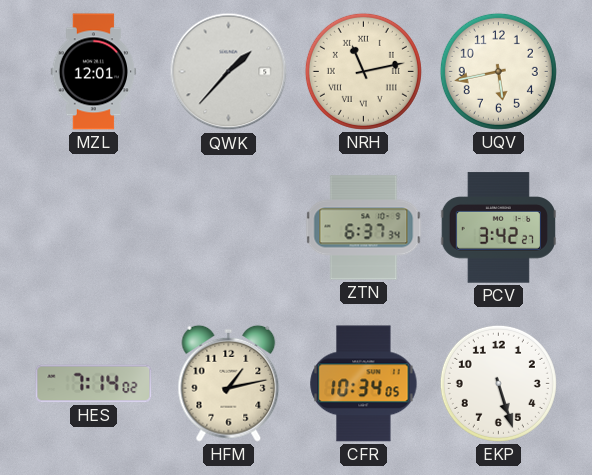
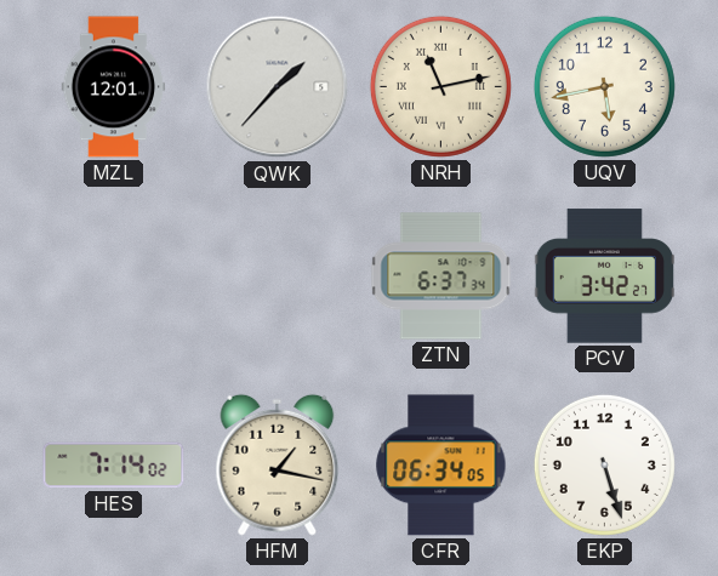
HFM: 1:13 -> 1:17
CFR: 10:34 -> 06:34
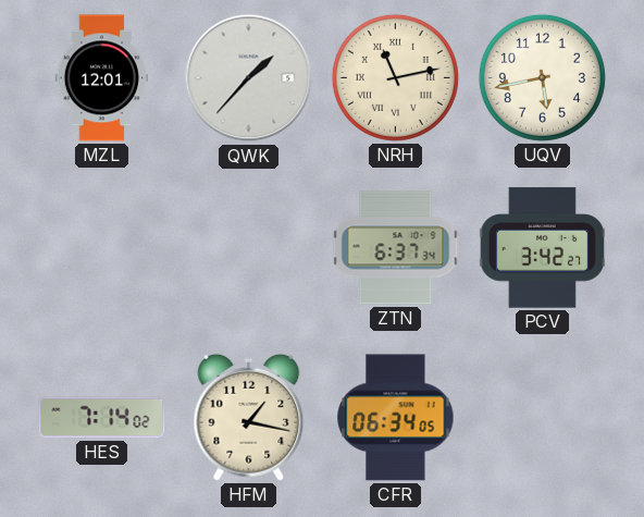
EKP: 5:27 -> none
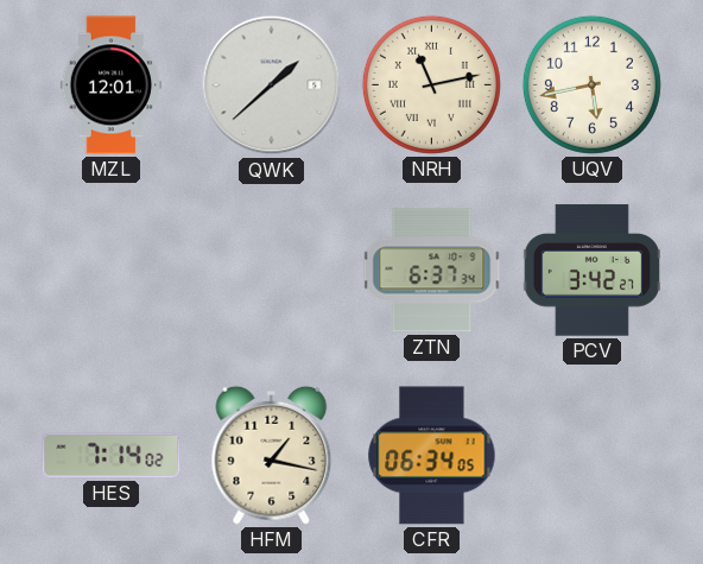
QWK: 1:37 -> 1:38
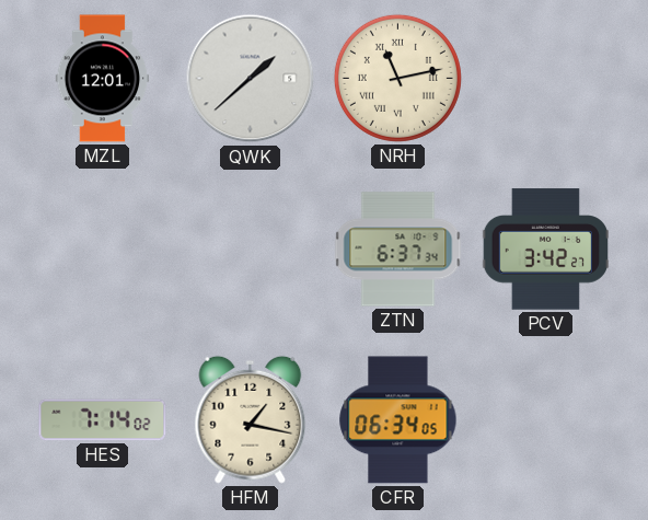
UQV: 5:43 -> none
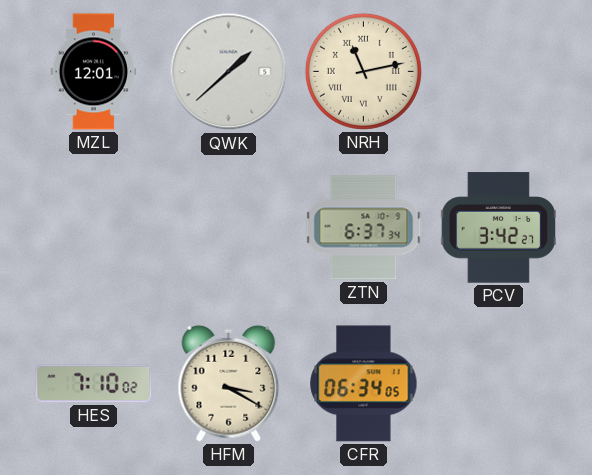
HES: 7:14 -> 7:10
HFM: 1:17 -> 3:20
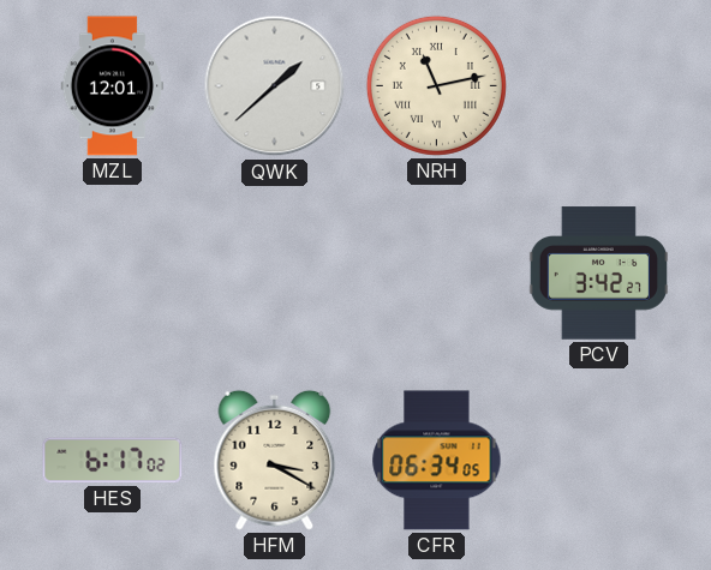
ZTN: 6:37 -> none
HES: 7:10 -> 6:17
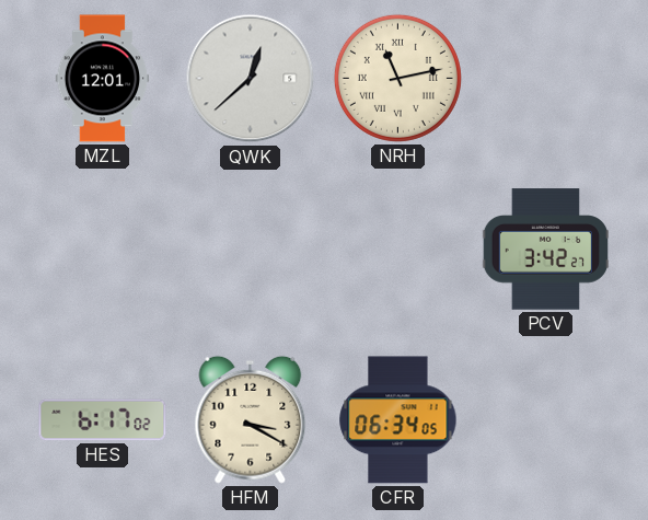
QWK: 1:38 -> 12:38
